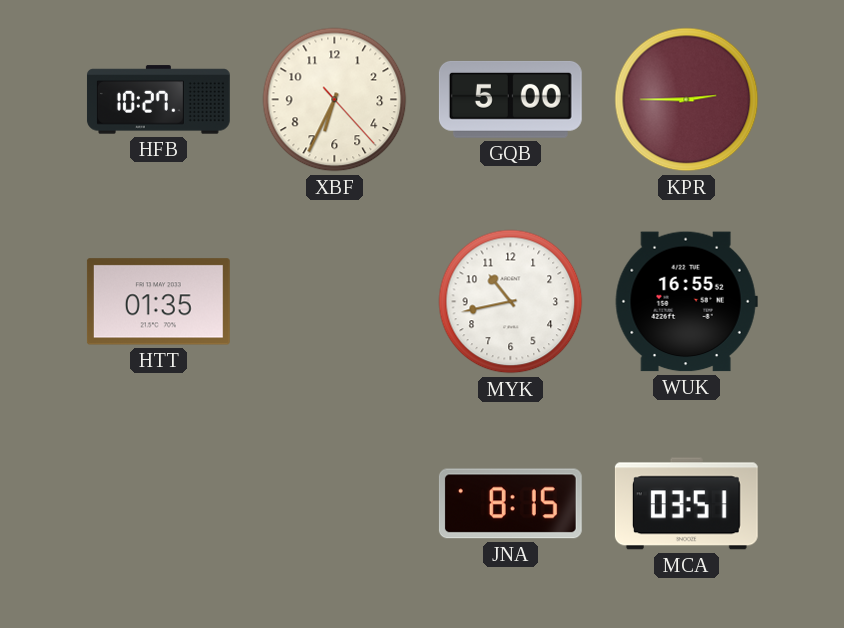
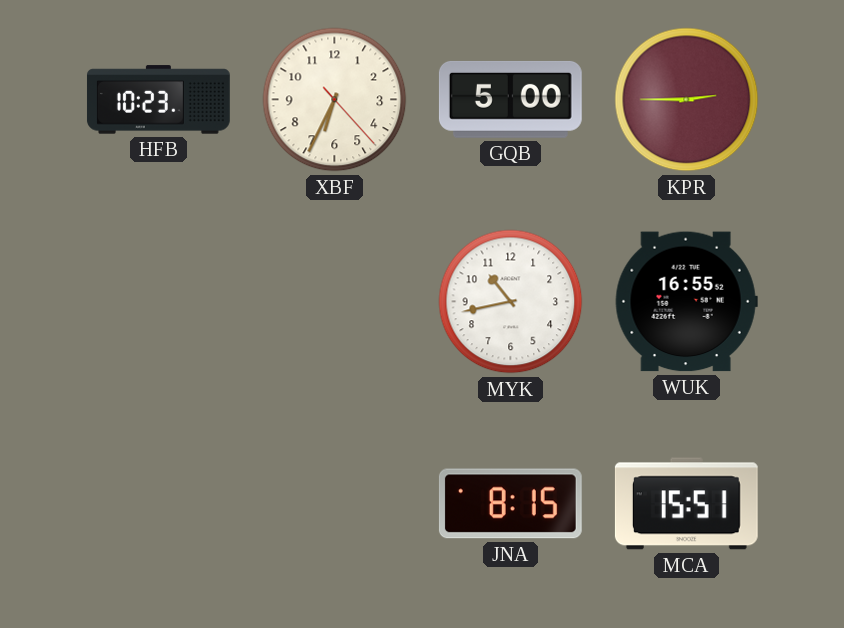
HFB: 10:27 -> 10:23
HTT: 01:35 -> none
MCA: 03:51 -> 15:51
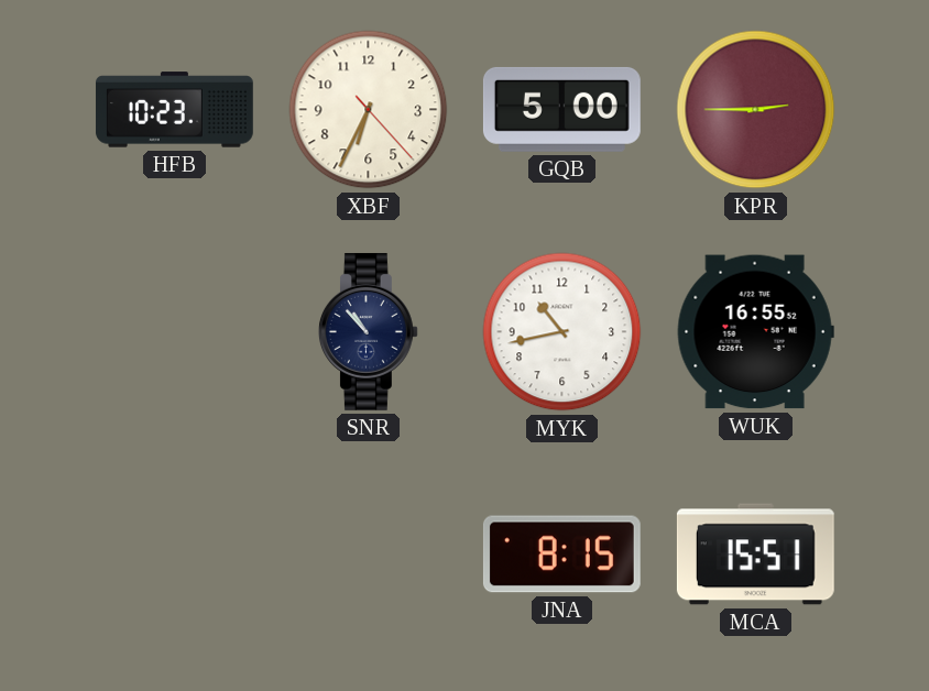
SNR: none -> 10:53
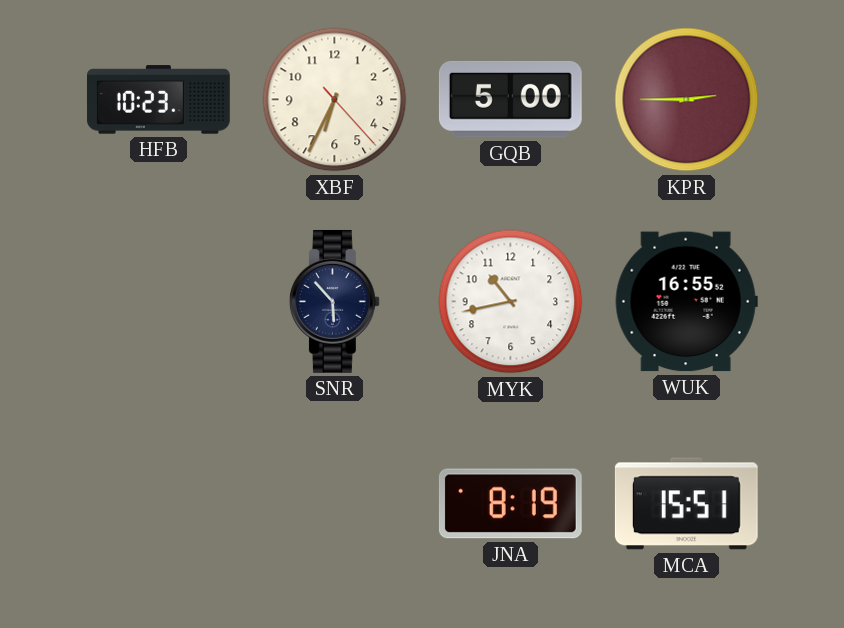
SNR: 10:53 -> 5:53
JNA: 8:15 -> 8:19
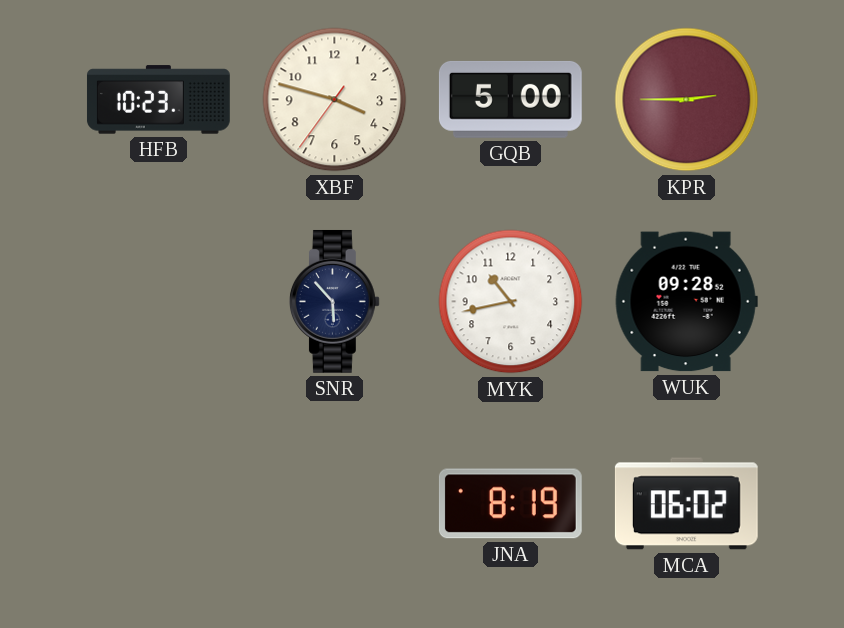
XBF: 6:34 -> 3:47
WUK: 16:55 -> 09:28
MCA: 15:51 -> 06:02
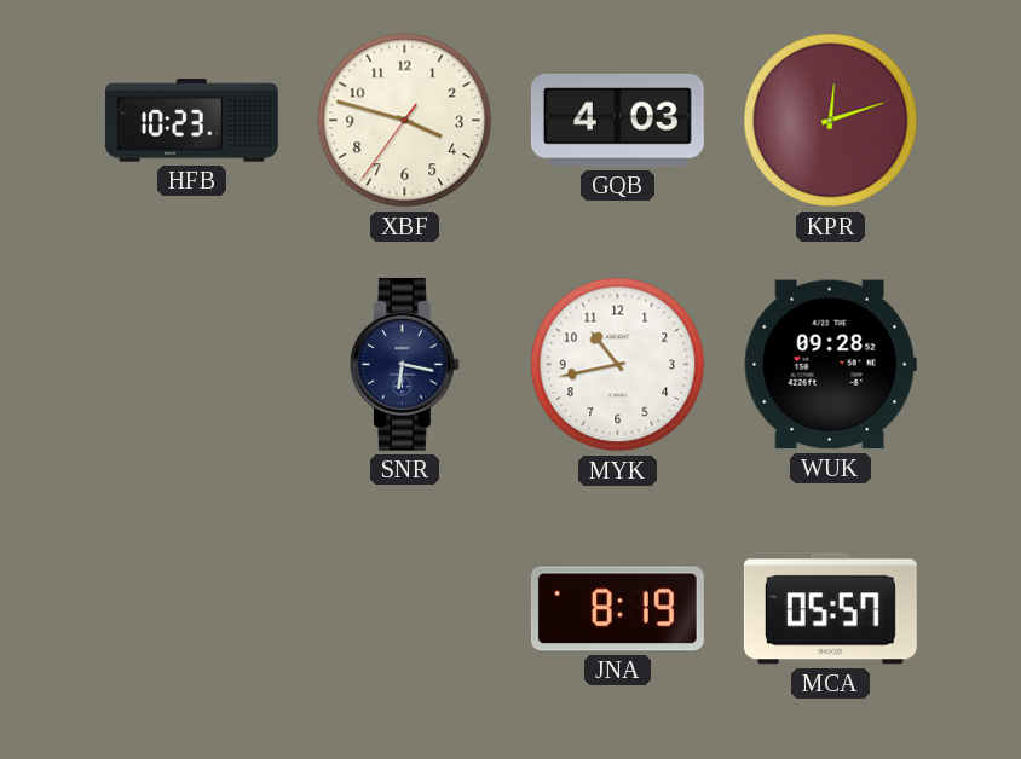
GQB: 5:00 -> 4:03
KPR: 2:45 -> 12:12
SNR: 5:53 -> 6:17
MCA: 06:02 -> 05:57
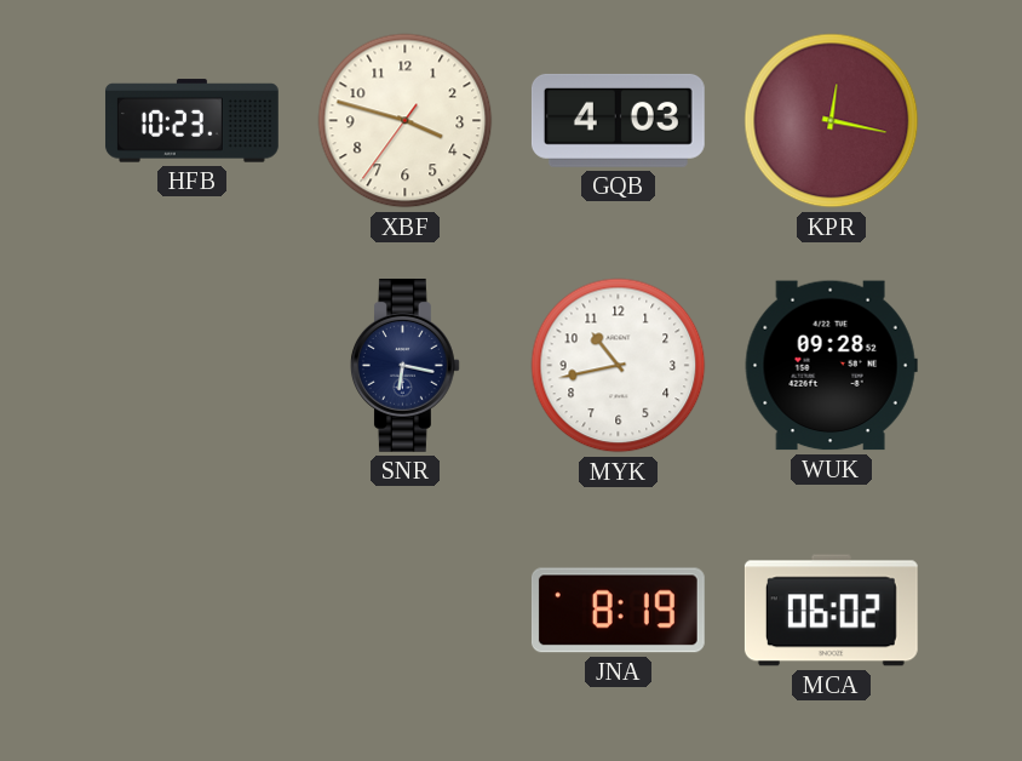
KPR: 12:12 -> 12:17
MCA: 05:57 -> 06:02
